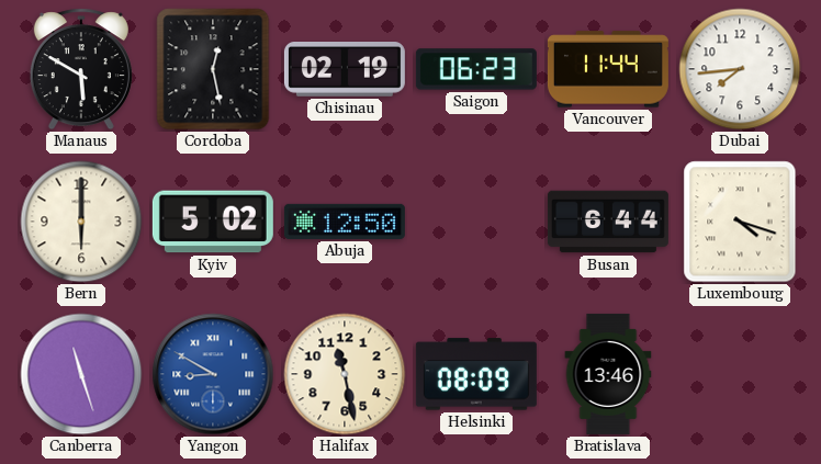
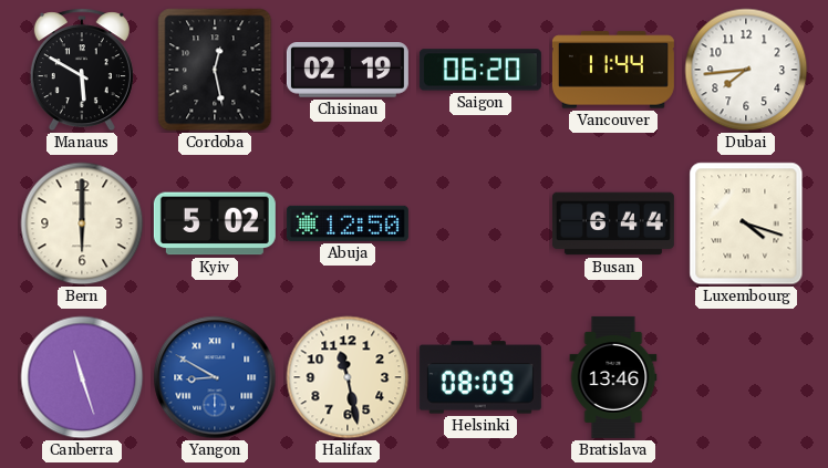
Saigon: 06:23 -> 06:20
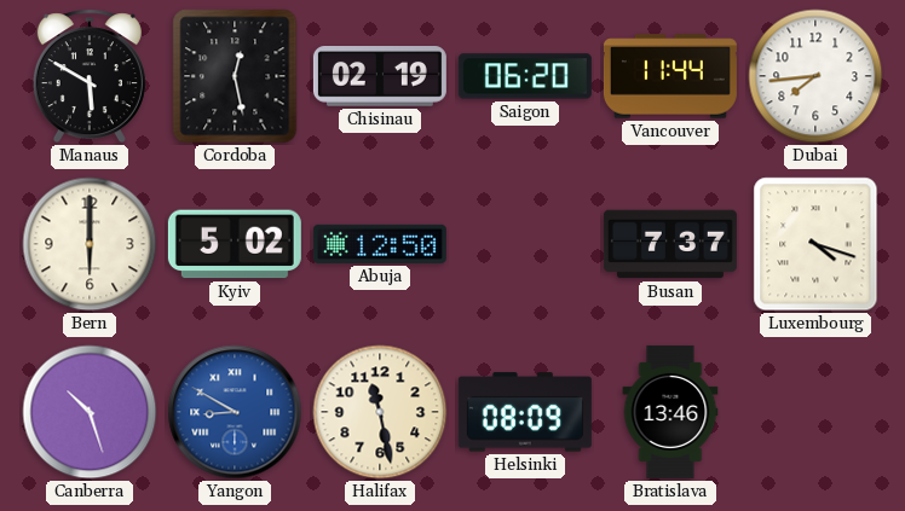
Busan: 6:44 -> 7:37
Canberra: 11:27 -> 10:27
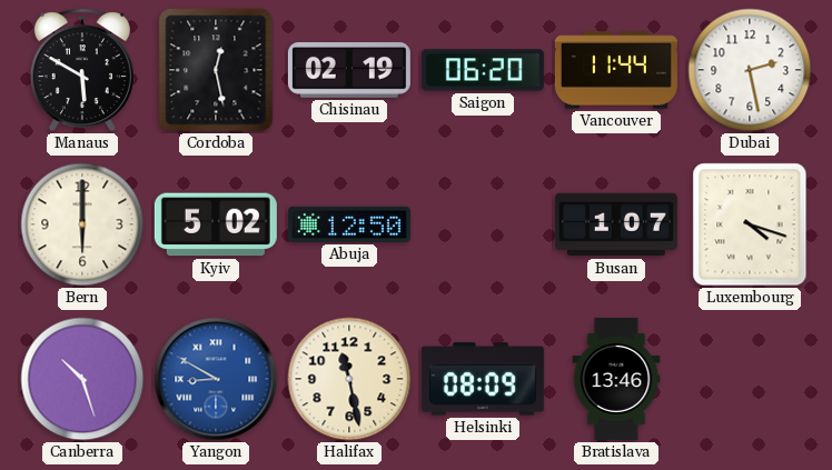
Dubai: 7:44 -> 2:28
Busan: 7:37 -> 1:07
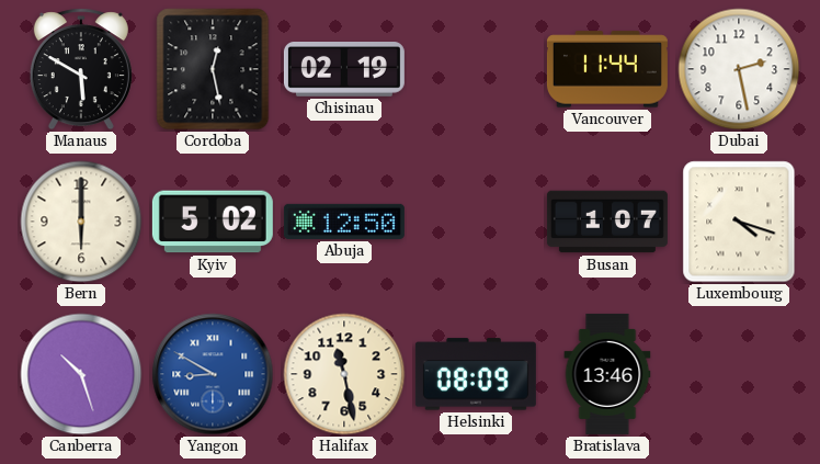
Saigon: 06:20 -> none
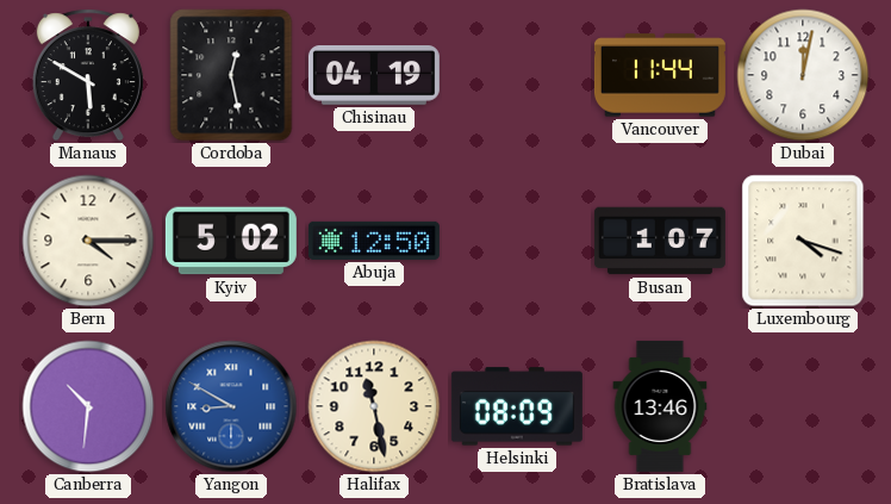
Chisinau: 02:19 -> 04:19
Dubai: 2:28 -> 12:02
Bern: 6:00 -> 4:15
Canberra: 10:27 -> 10:31
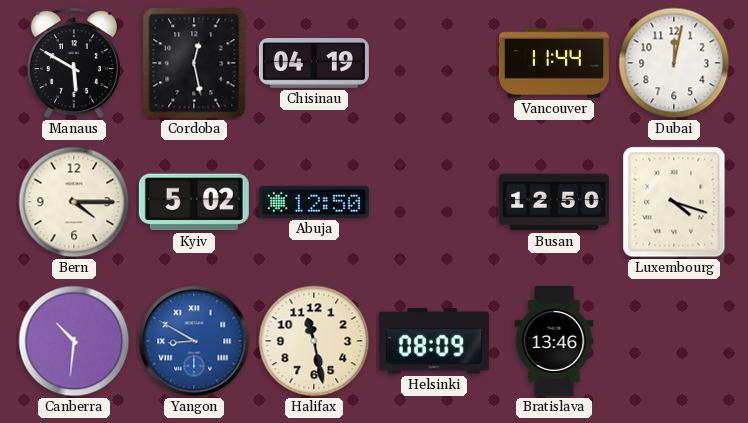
Busan: 1:07 -> 12:50
